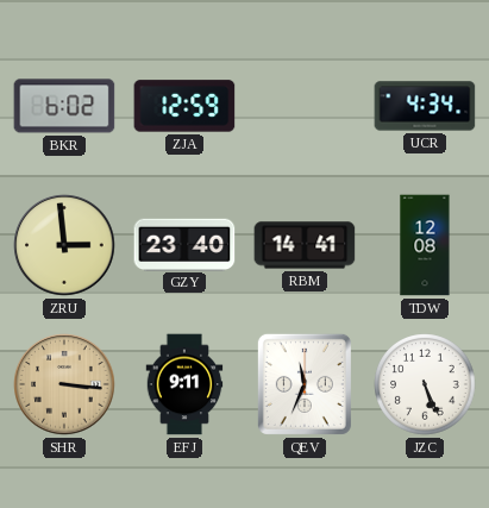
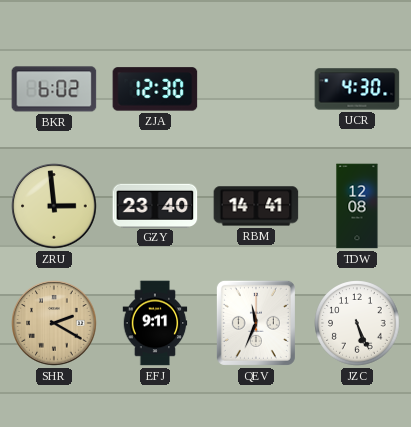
ZJA: 12:59 -> 12:30
UCR: 4:34 -> 4:30
SHR: 3:16 -> 2:20
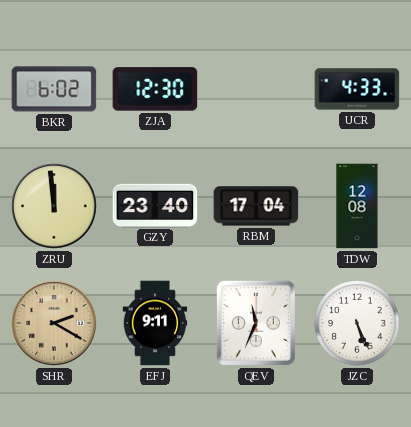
UCR: 4:30 -> 4:33
ZRU: 2:59 -> 11:59
RBM: 14:41 -> 17:04
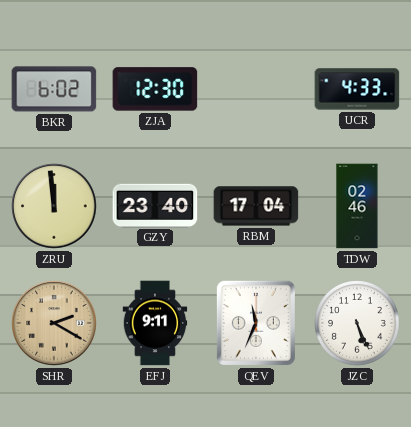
TDW: 12:08 -> 02:46
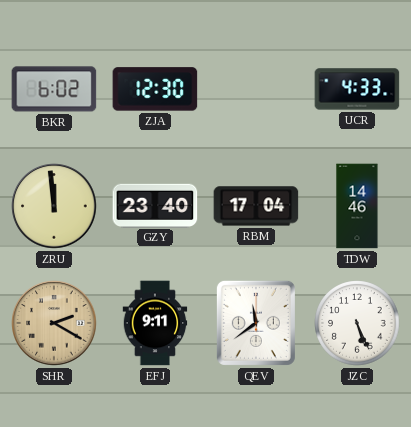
TDW: 02:46 -> 14:46
QEV: 11:34 -> 11:39
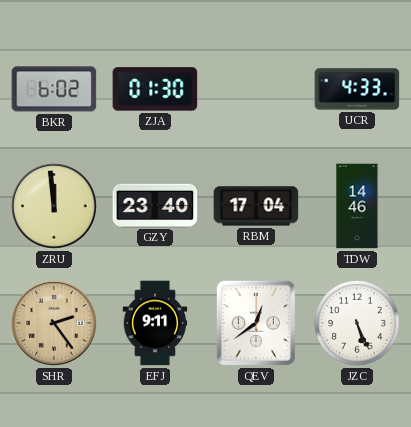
ZJA: 12:30 -> 01:30
SHR: 2:20 -> 2:24
QEV: 11:39 -> 12:39
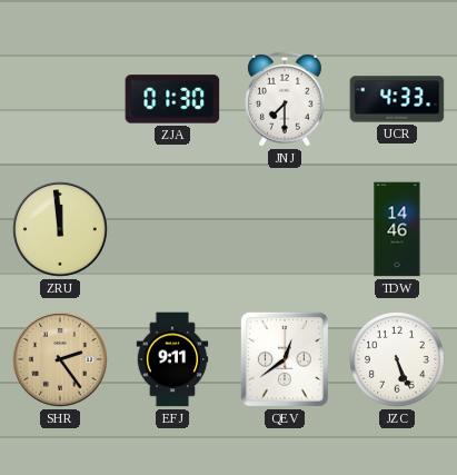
BKR: 6:02 -> none
JNJ: none -> 7:30
GZY: 23:40 -> none
RBM: 17:04 -> none
